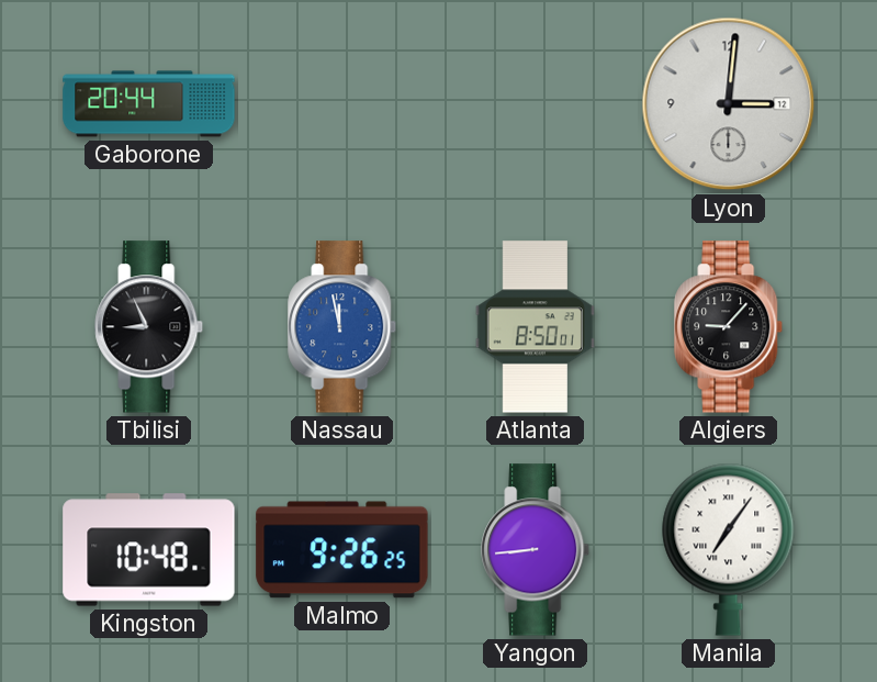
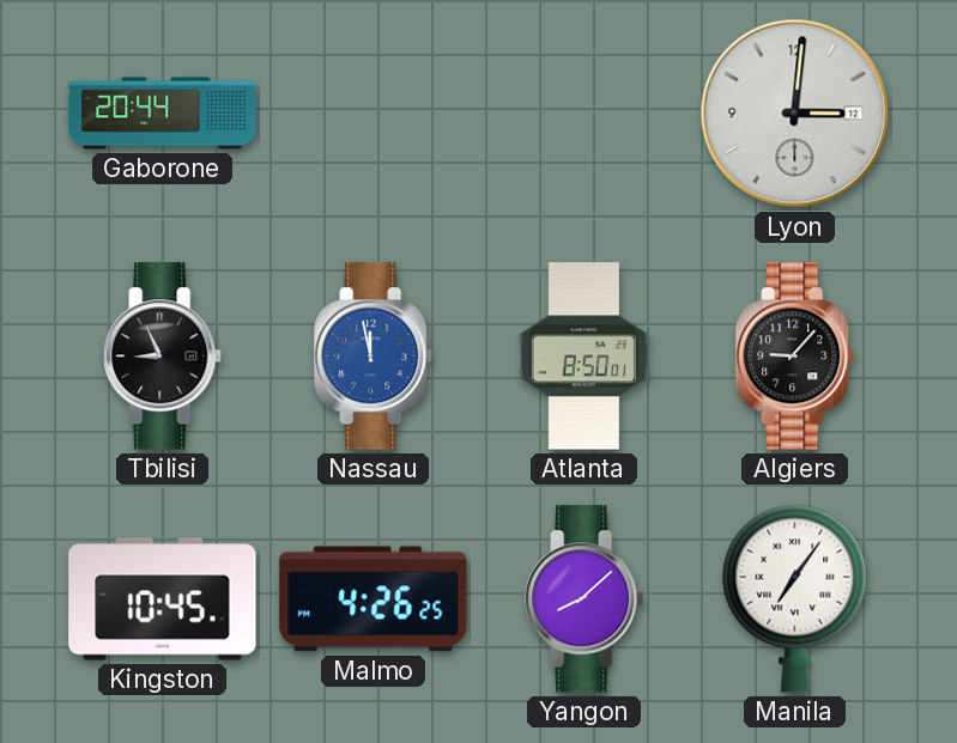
Kingston: 10:48 -> 10:45
Malmo: 9:26 -> 4:26
Yangon: 8:44 -> 8:08
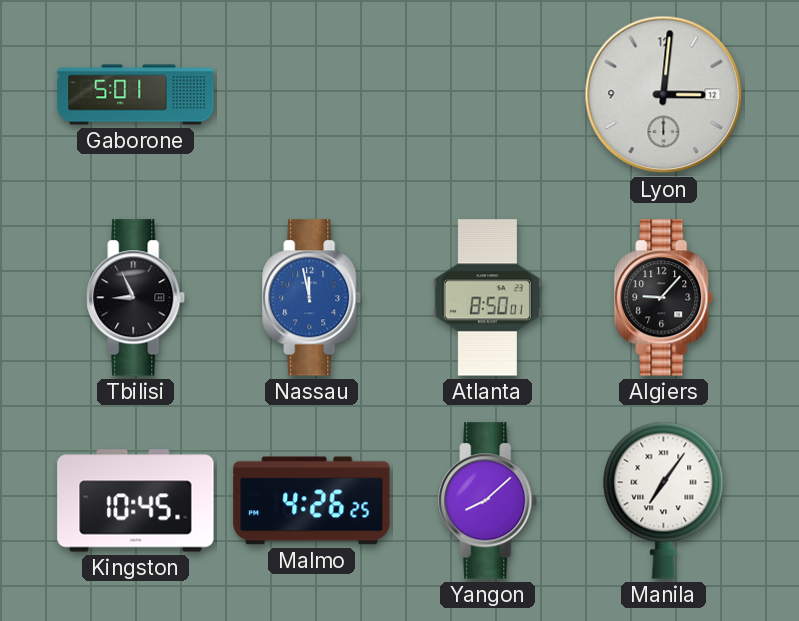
Gaborone: 20:44 -> 5:01
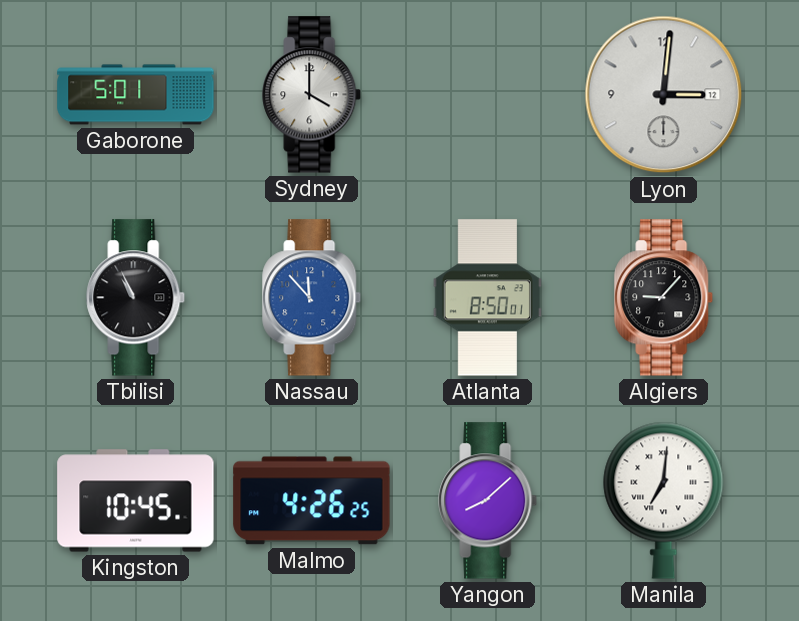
Sydney: none -> 4:00
Tbilisi: 8:56 -> 10:56
Nassau: 11:58 -> 11:53
Manila: 7:06 -> 7:01
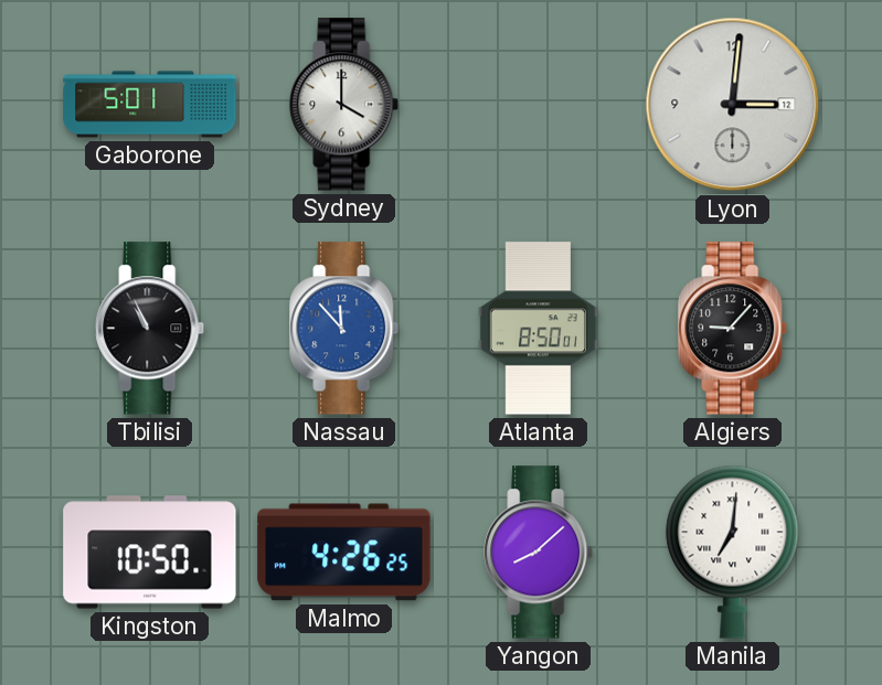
Kingston: 10:45 -> 10:50
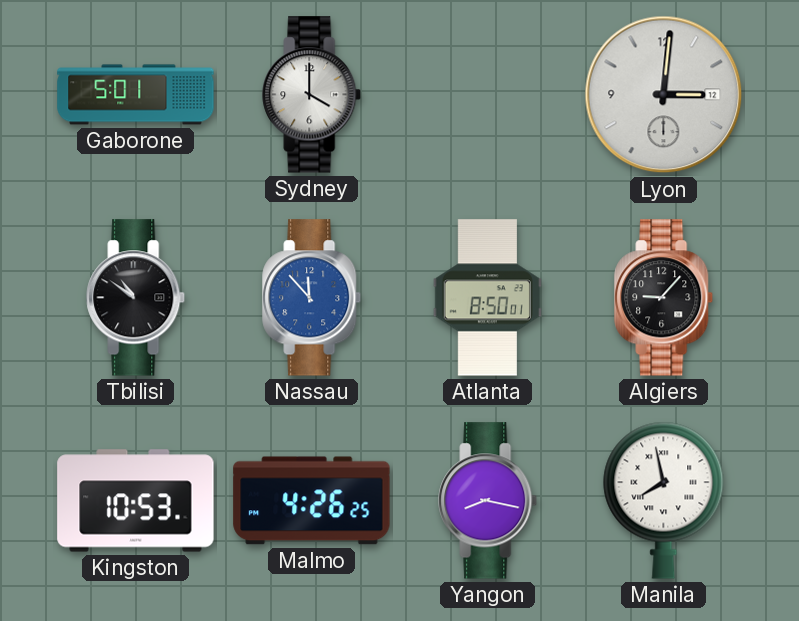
Tbilisi: 10:56 -> 10:51
Kingston: 10:50 -> 10:53
Yangon: 8:08 -> 8:17
Manila: 7:01 -> 7:58
